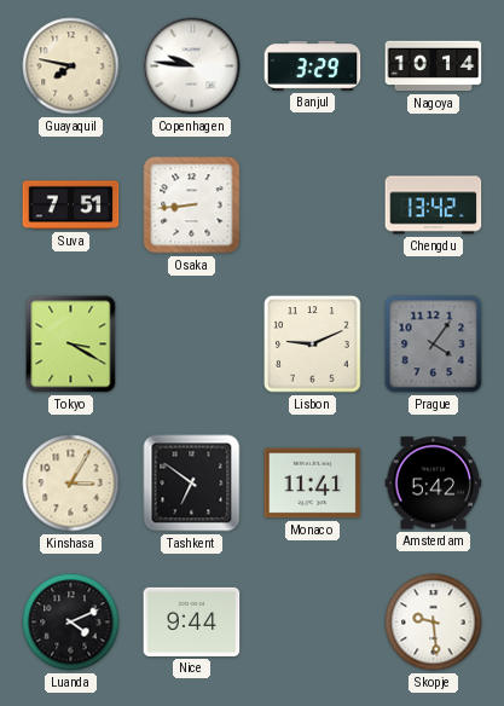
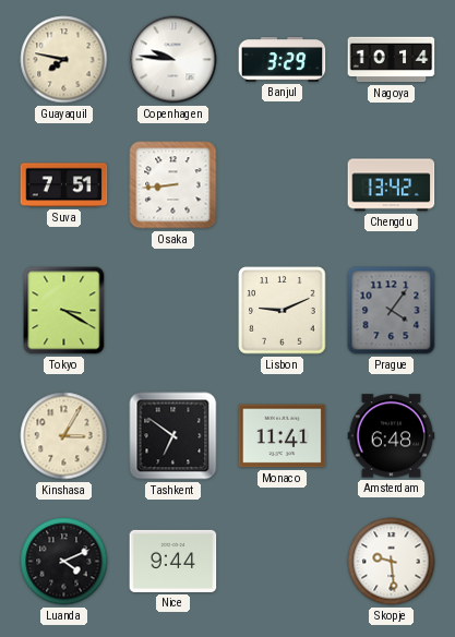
Amsterdam: 5:42 -> 6:48
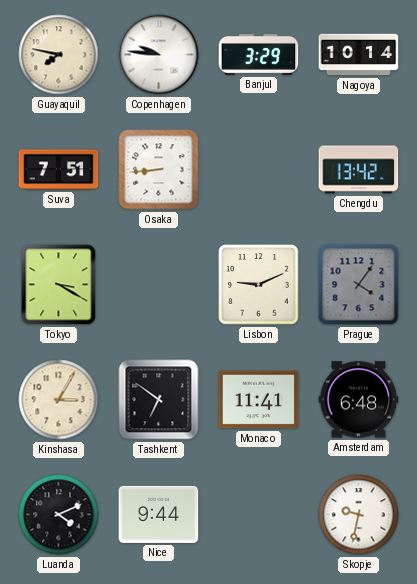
Skopje: 9:29 -> 9:32
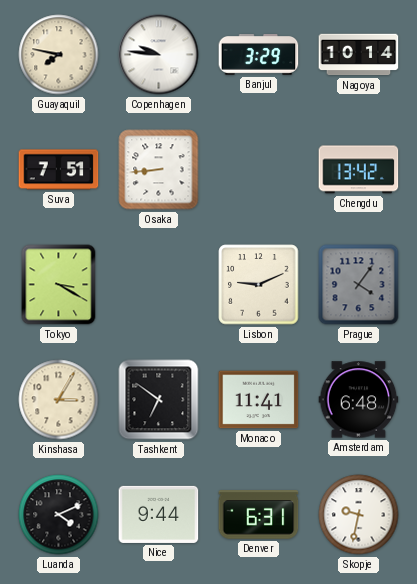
Denver: none -> 6:31
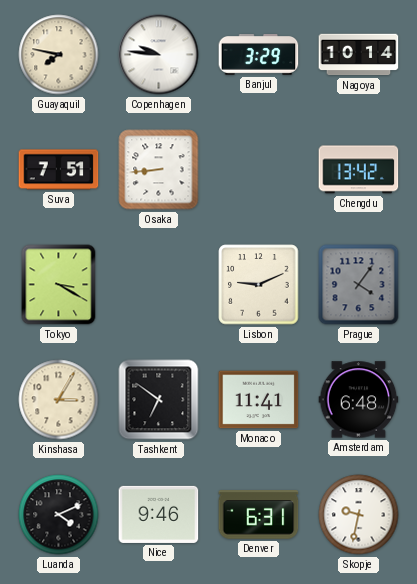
Nice: 9:44 -> 9:46
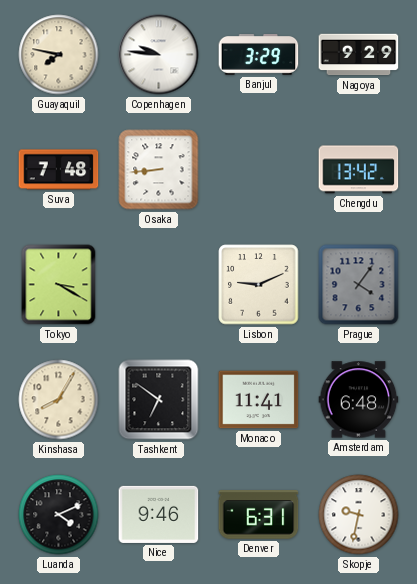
Nagoya: 10:14 -> 9:29
Suva: 7:51 -> 7:48
Kinshasa: 3:05 -> 8:05
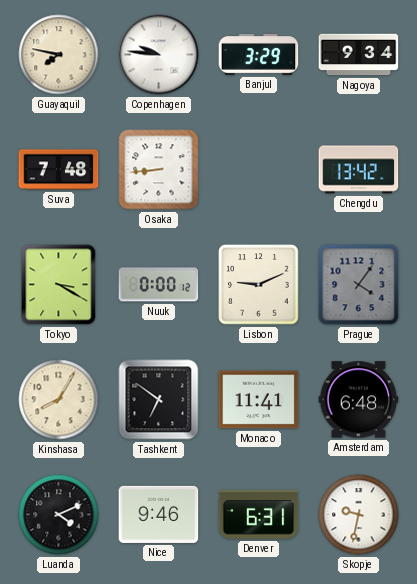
Nagoya: 9:29 -> 9:34
Nuuk: none -> 0:00
